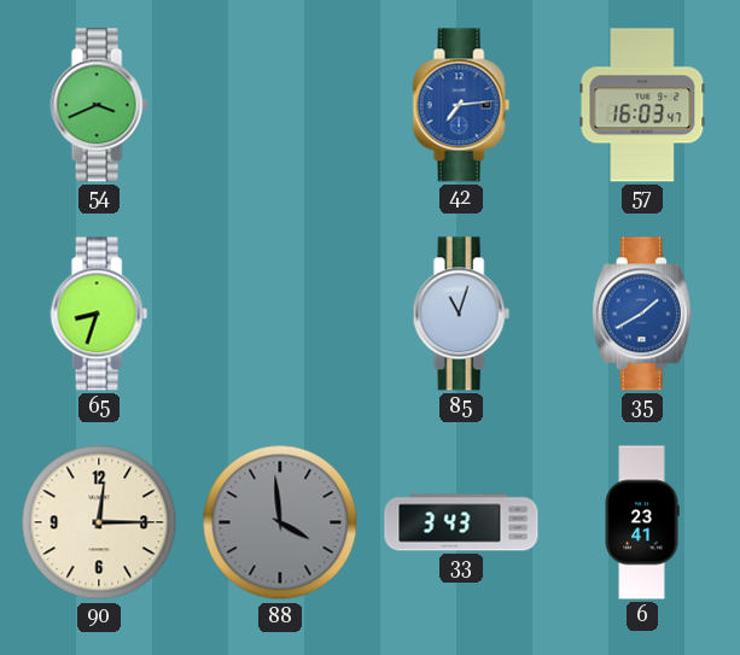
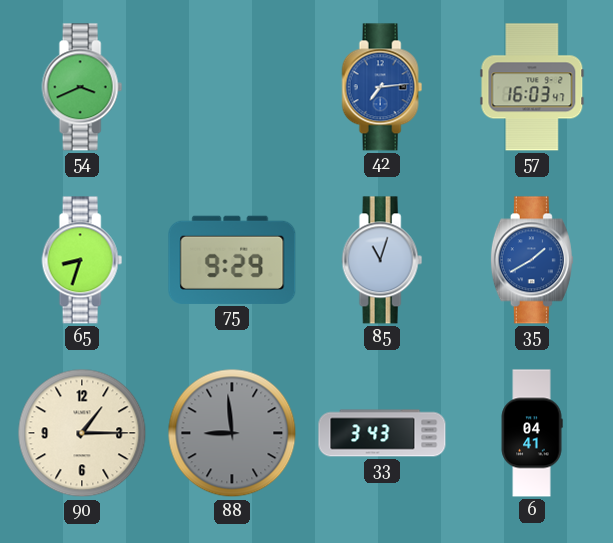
75: none -> 9:29
90: 12:15 -> 1:15
88: 3:59 -> 8:59
6: 23:41 -> 04:41
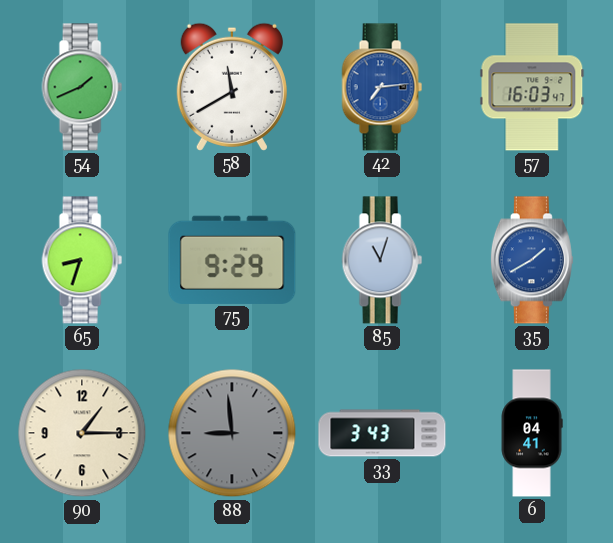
54: 3:41 -> 1:41
58: none -> 11:40
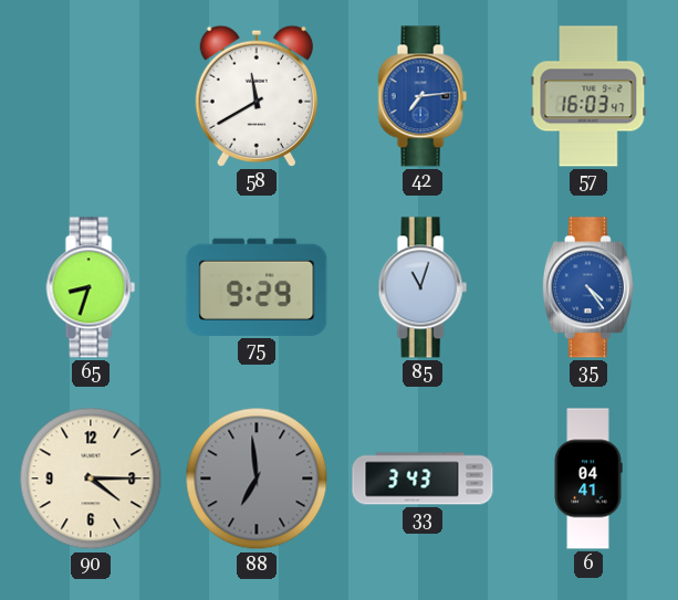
54: 1:41 -> none
35: 1:40 -> 4:24
90: 1:15 -> 4:15
88: 8:59 -> 6:59
